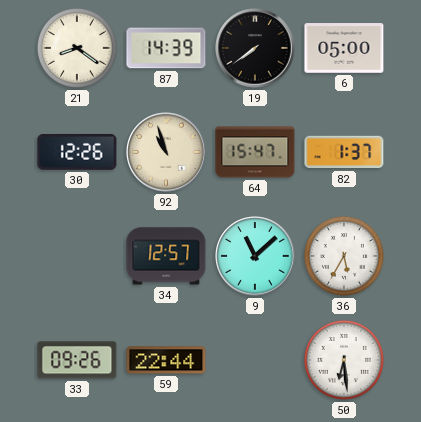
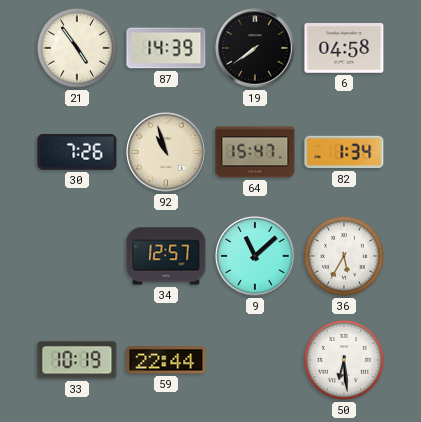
21: 8:21 -> 4:54
6: 05:00 -> 04:58
30: 12:26 -> 7:26
82: 1:37 -> 1:34
33: 09:26 -> 10:19
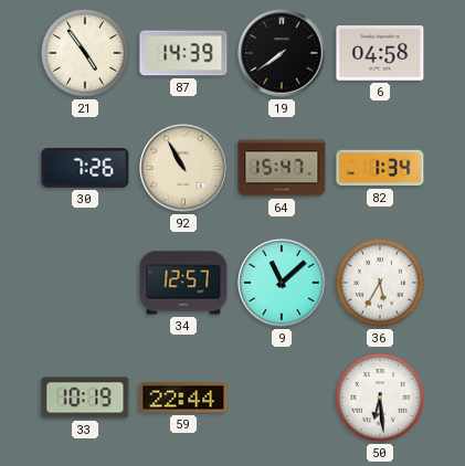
92: 10:57 -> 10:55
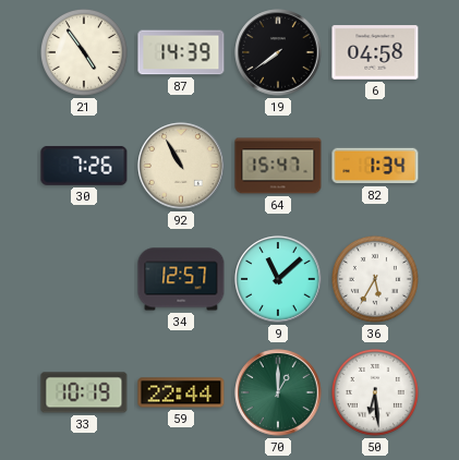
70: none -> 1:00
